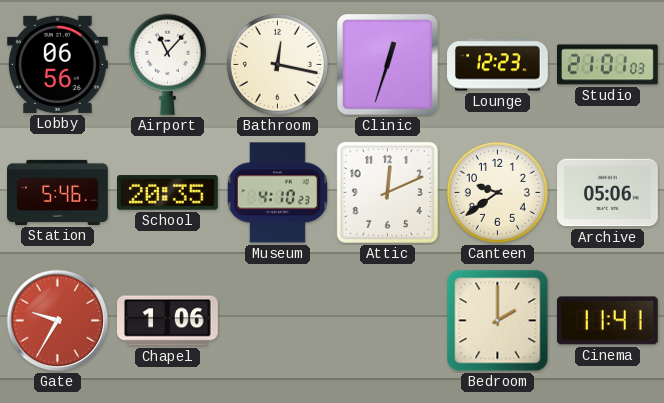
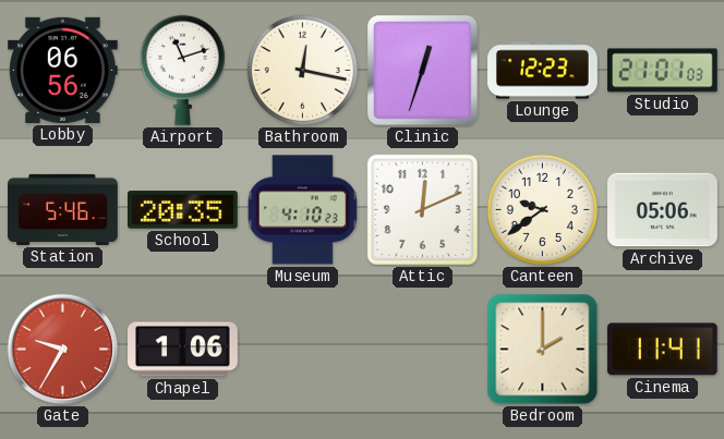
Airport: 11:07 -> 11:12
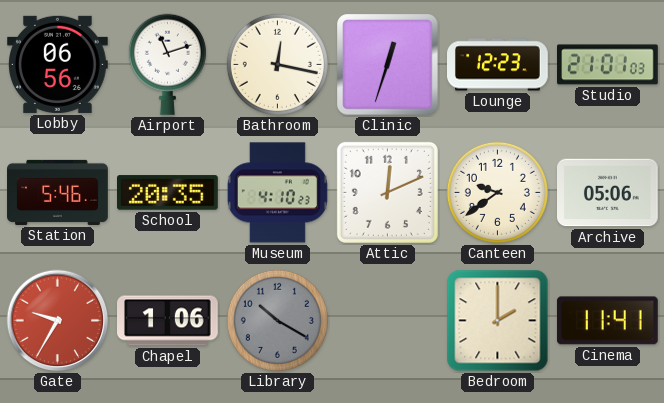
Library: none -> 10:20
